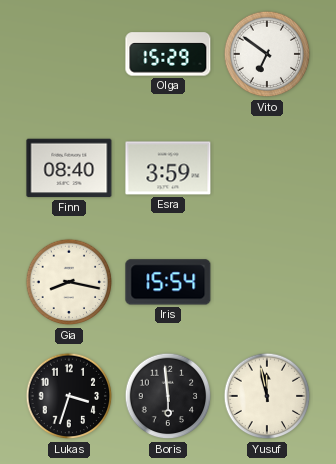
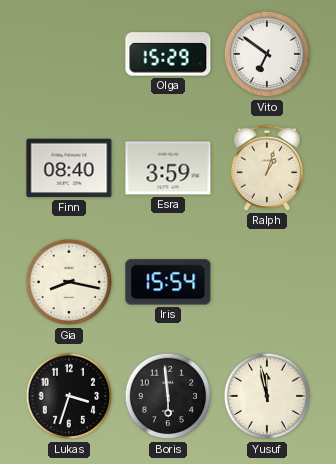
Ralph: none -> 1:03
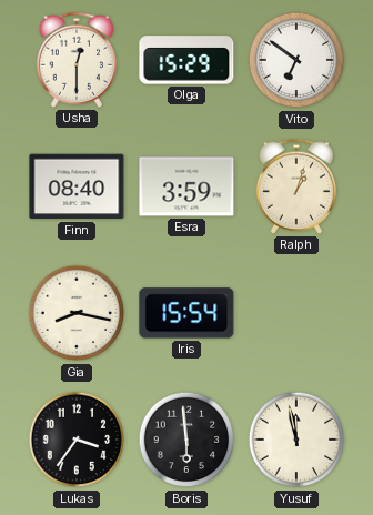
Usha: none -> 12:30
Lukas: 3:33 -> 3:36
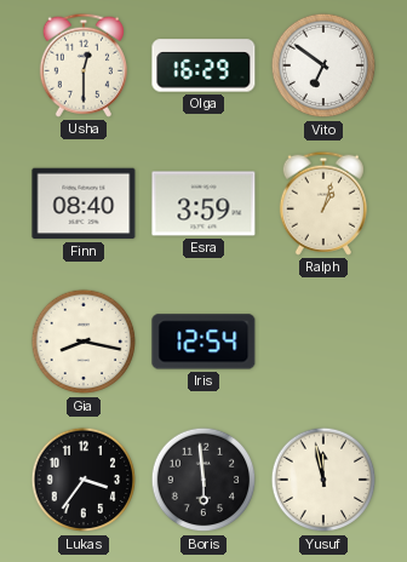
Olga: 15:29 -> 16:29
Iris: 15:54 -> 12:54
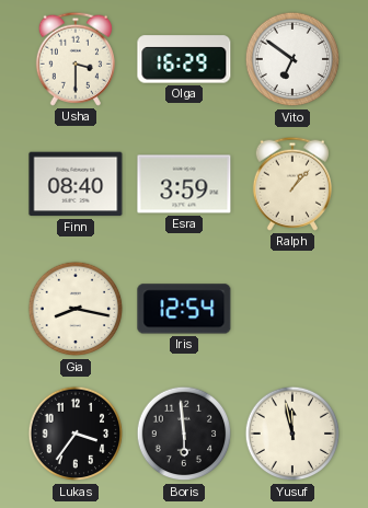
Usha: 12:30 -> 3:30
Ralph: 1:03 -> 1:07
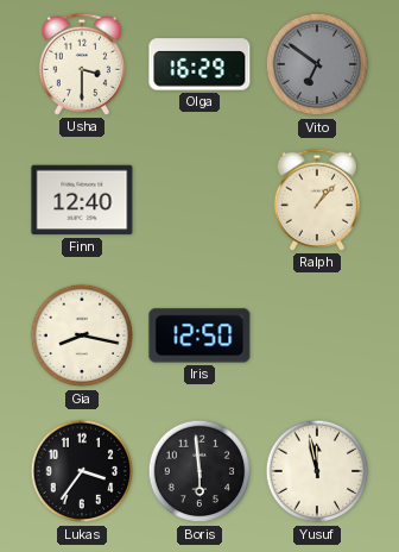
Vito dial: white -> grey
Finn: 08:40 -> 12:40
Esra: 3:59 -> none
Iris: 12:54 -> 12:50
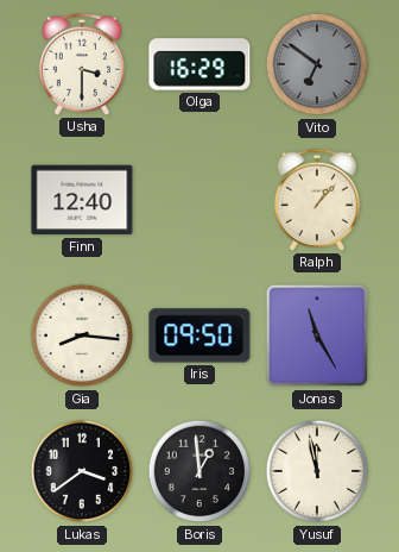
Gia: 8:17 -> 8:16
Iris: 12:50 -> 09:50
Jonas: none -> 11:25
Lukas: 3:36 -> 3:39
Boris: 5:59 -> 12:59
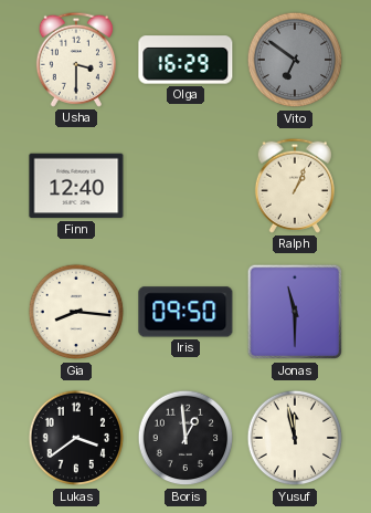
Ralph: 1:07 -> 1:04
Jonas: 11:25 -> 11:30
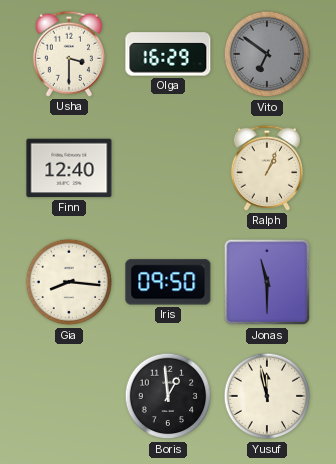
Lukas: 3:39 -> none
